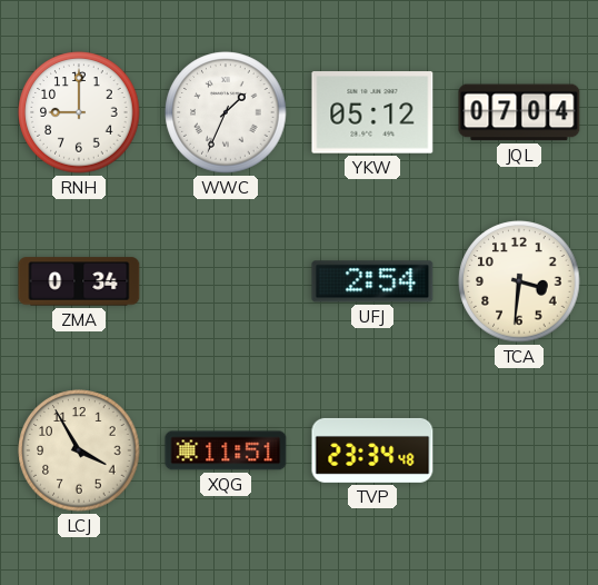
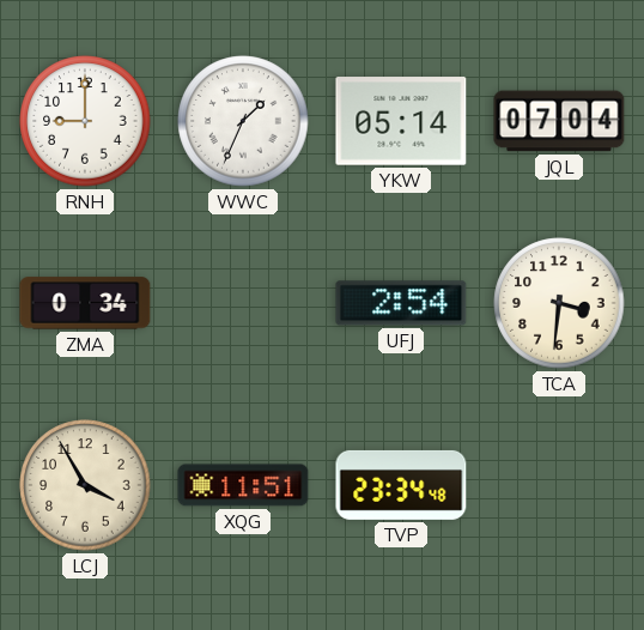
YKW: 05:12 -> 05:14
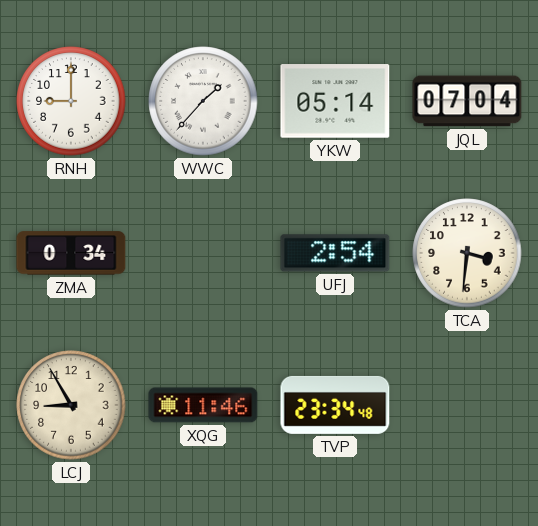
WWC: 1:34 -> 1:37
LCJ: 3:55 -> 8:55
XQG: 11:51 -> 11:46
